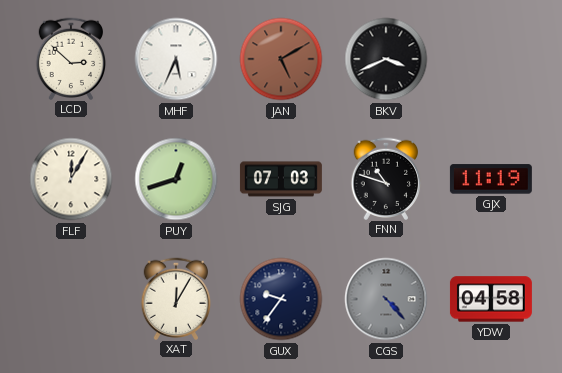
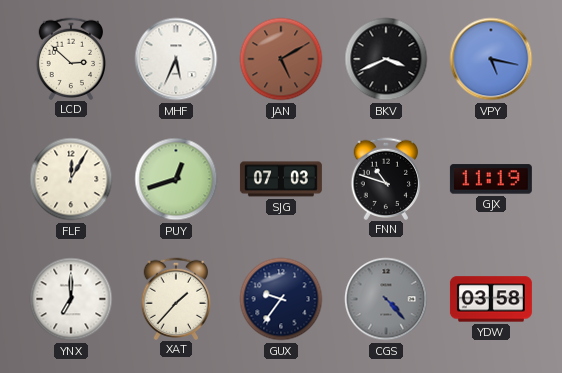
VPY: none -> 5:17
YNX: none -> 7:00
XAT: 12:05 -> 1:37
YDW: 04:58 -> 03:58
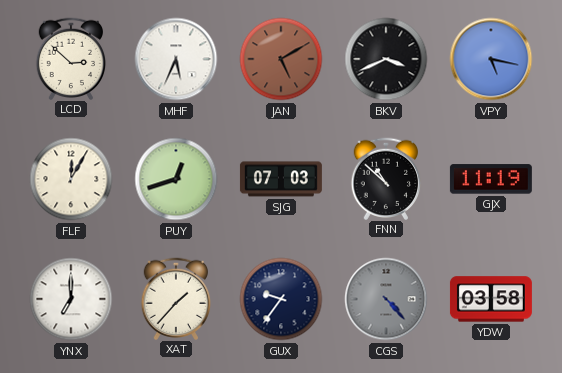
FNN: 10:48 -> 10:52
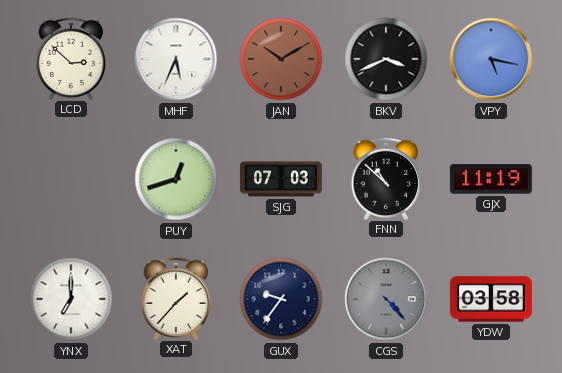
JAN: 5:10 -> 10:10
FLF: 12:05 -> none
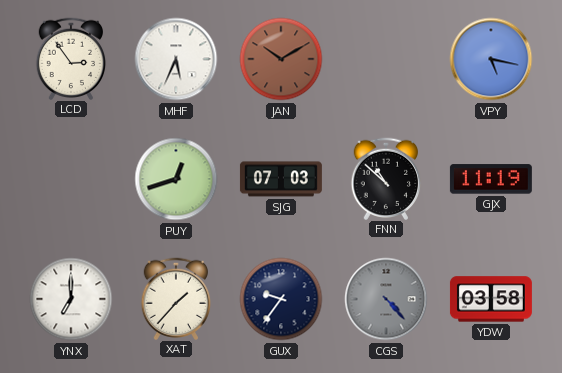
LCD: 2:52 -> 2:54
BKV: 3:41 -> none
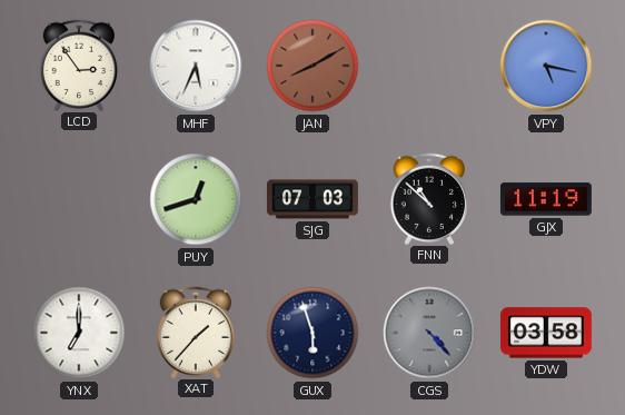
JAN: 10:10 -> 8:10
GUX: 9:36 -> 5:57
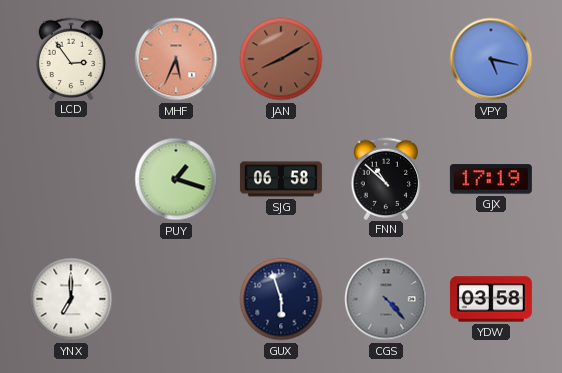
MHF dial: white -> salmon
PUY: 12:42 -> 1:18
SJG: 07:03 -> 06:58
GJX: 11:19 -> 17:19
XAT: 1:37 -> none
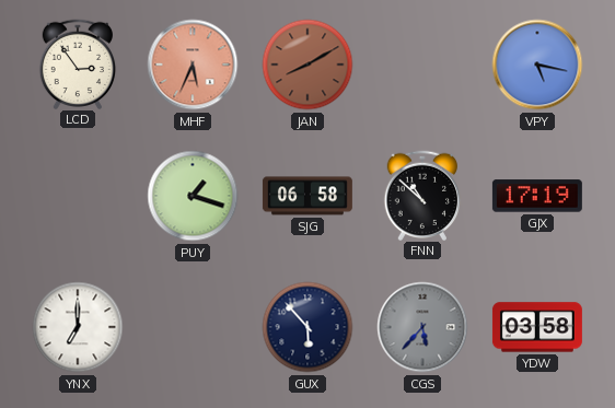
GUX: 5:57 -> 5:53
CGS: 4:23 -> 5:37
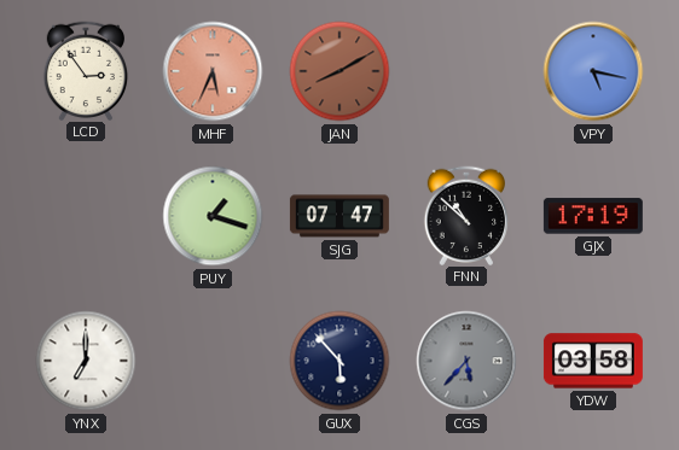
SJG: 06:58 -> 07:47
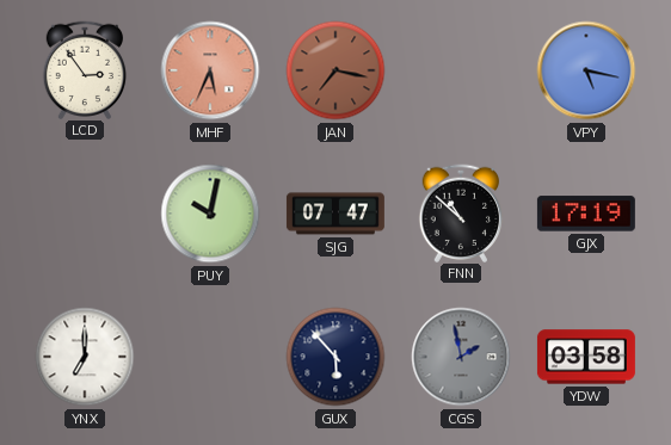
JAN: 8:10 -> 7:17
PUY: 1:18 -> 10:02
CGS: 5:37 -> 1:58
